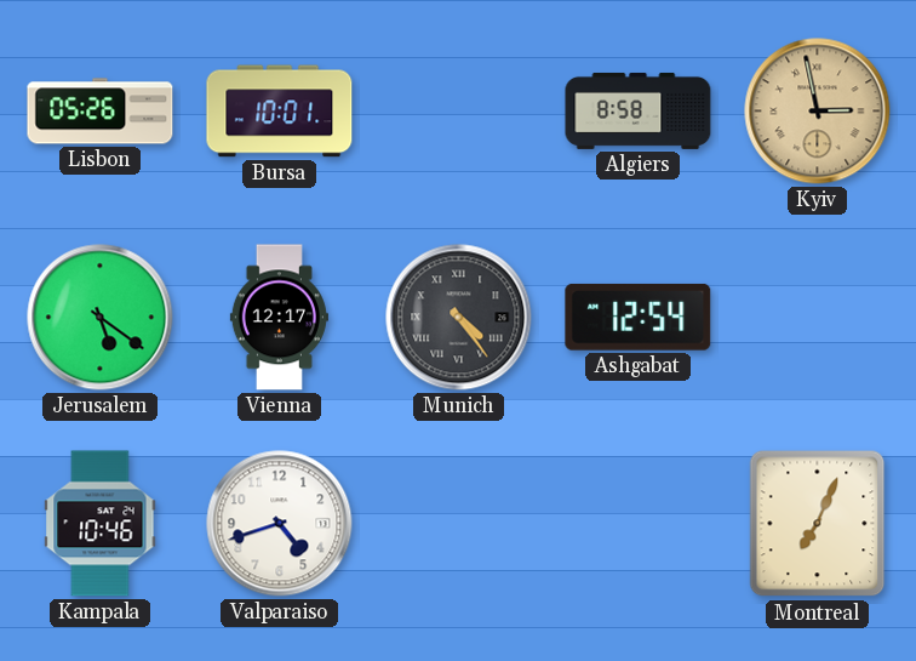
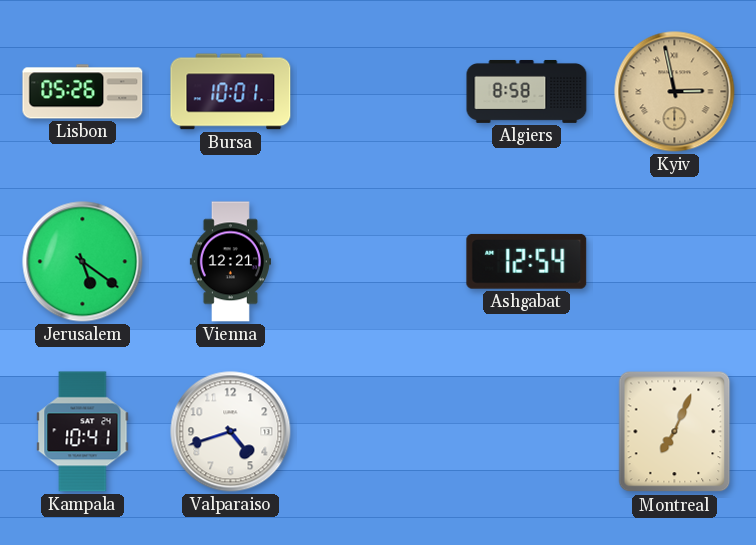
Vienna: 12:17 -> 12:21
Munich: 4:24 -> none
Kampala: 10:46 -> 10:41
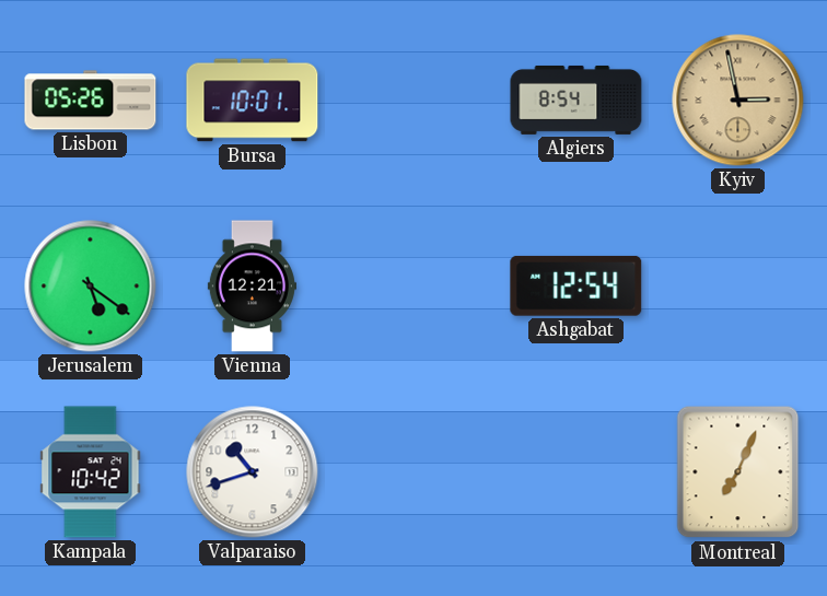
Algiers: 8:58 -> 8:54
Kampala: 10:41 -> 10:42
Valparaiso: 4:42 -> 10:42
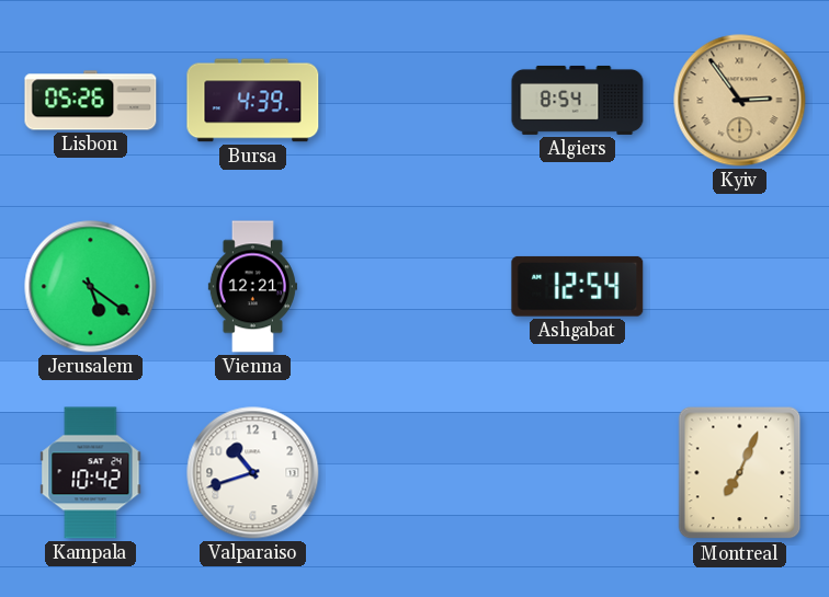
Bursa: 10:01 -> 4:39
Kyiv: 2:58 -> 2:54
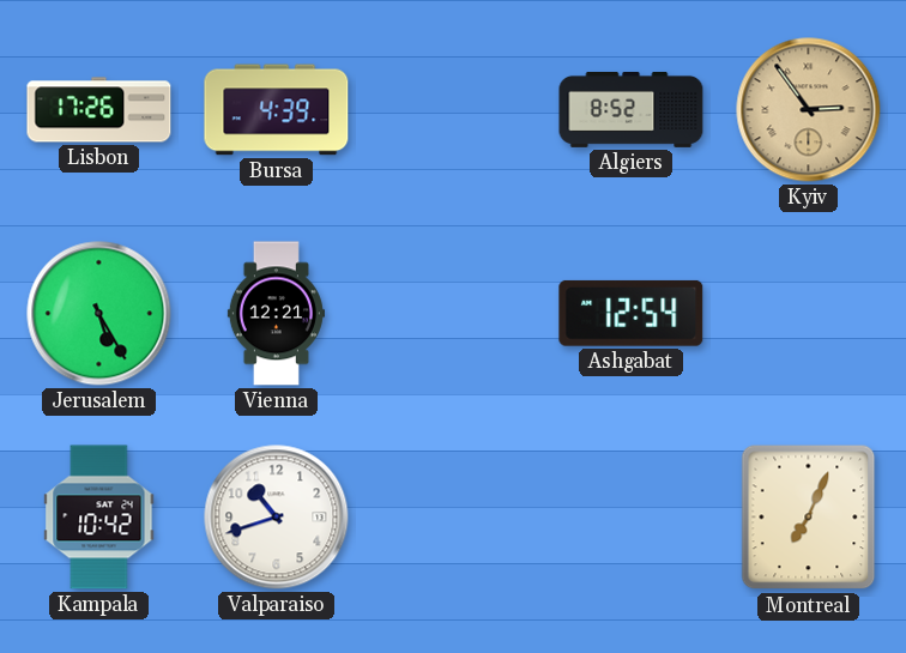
Lisbon: 05:26 -> 17:26
Algiers: 8:54 -> 8:52
Jerusalem: 5:21 -> 5:25
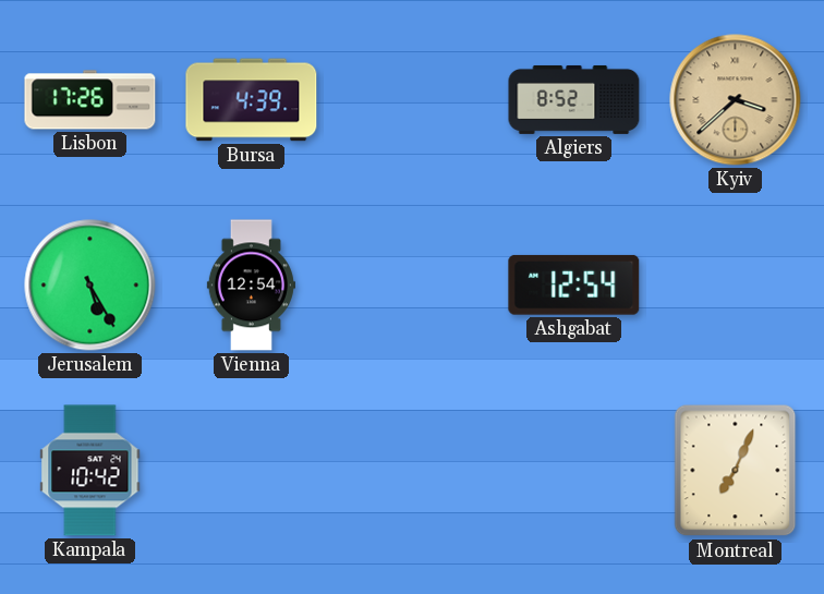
Kyiv: 2:54 -> 3:38
Vienna: 12:21 -> 12:54
Valparaiso: 10:42 -> none
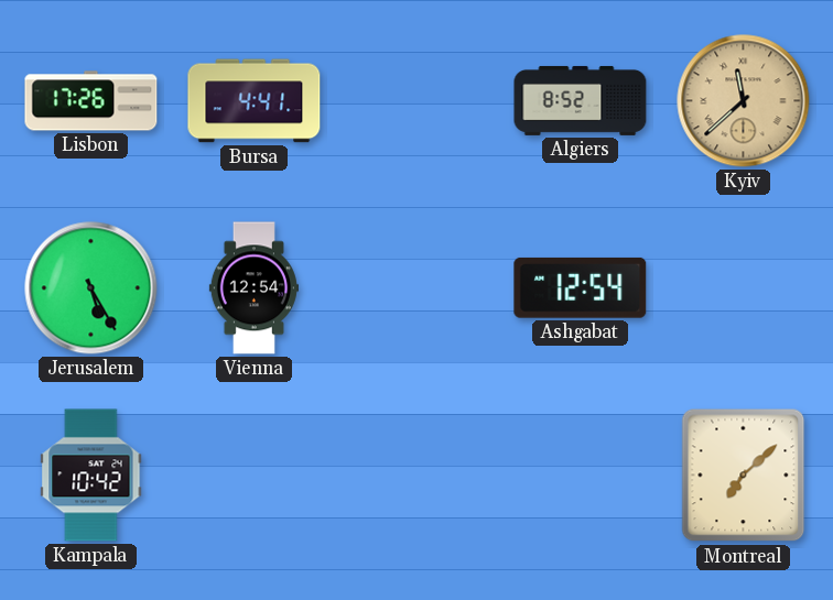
Bursa: 4:39 -> 4:41
Kyiv: 3:38 -> 11:38
Montreal: 7:04 -> 7:08
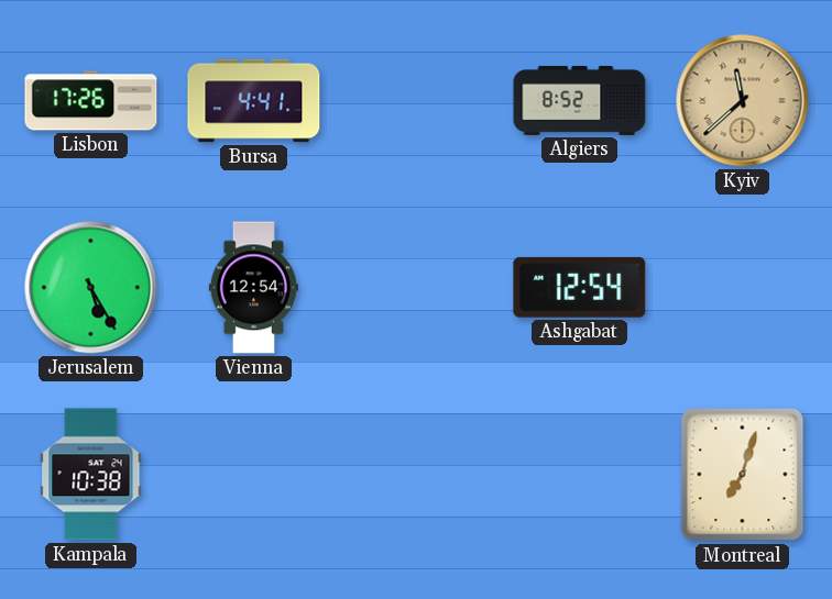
Kampala: 10:42 -> 10:38
Montreal: 7:08 -> 7:03
